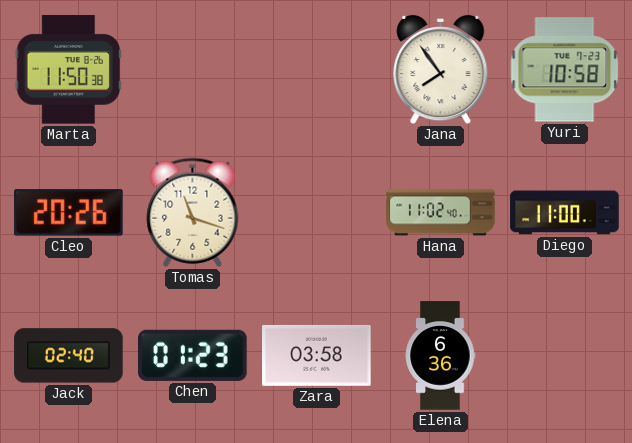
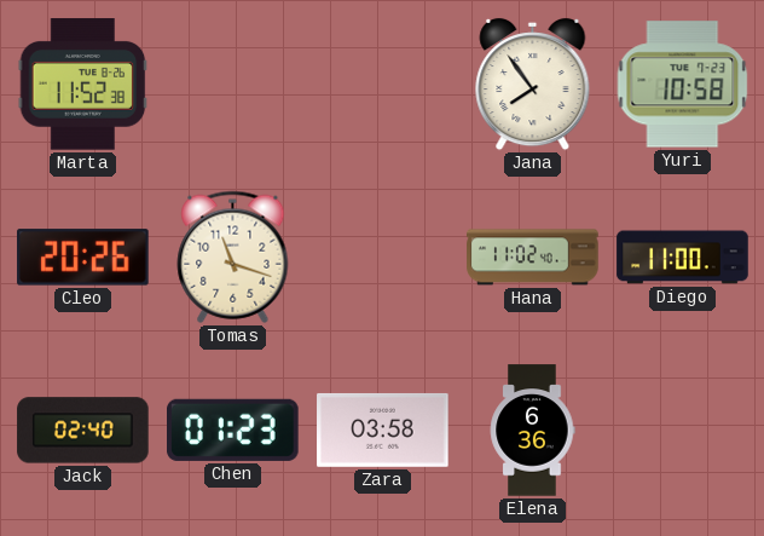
Marta: 11:50 -> 11:52
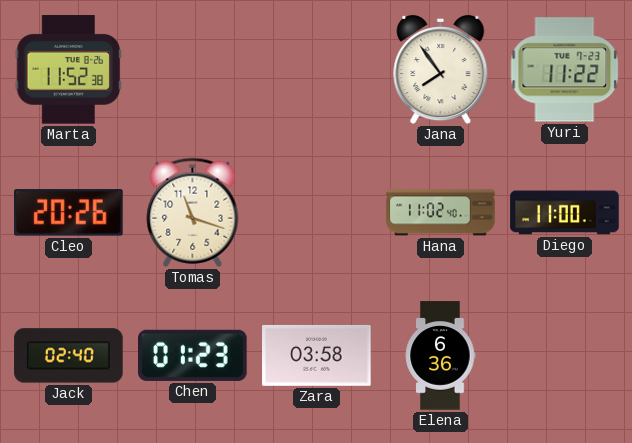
Yuri: 10:58 -> 11:22
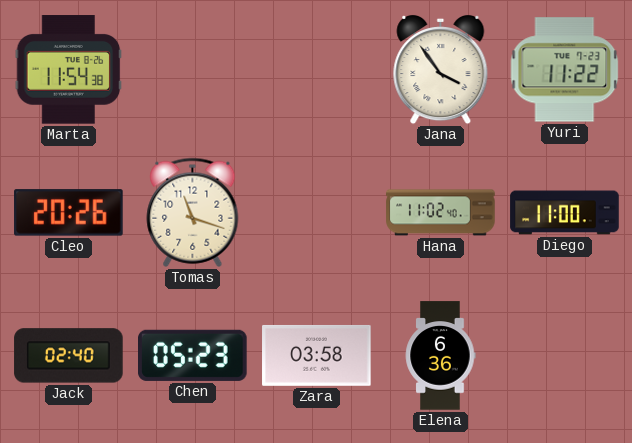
Marta: 11:52 -> 11:54
Jana: 7:54 -> 3:54
Chen: 01:23 -> 05:23
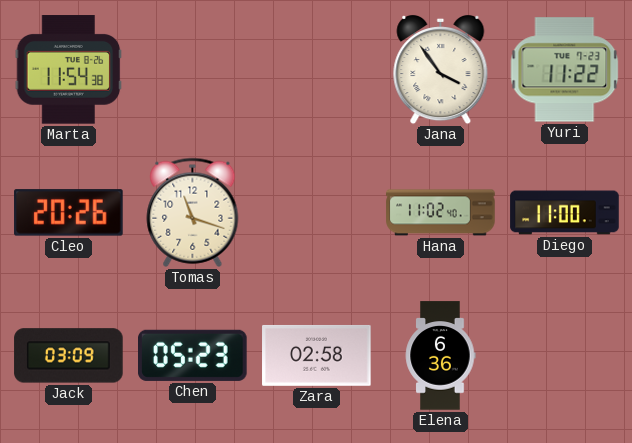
Jack: 02:40 -> 03:09
Zara: 03:58 -> 02:58
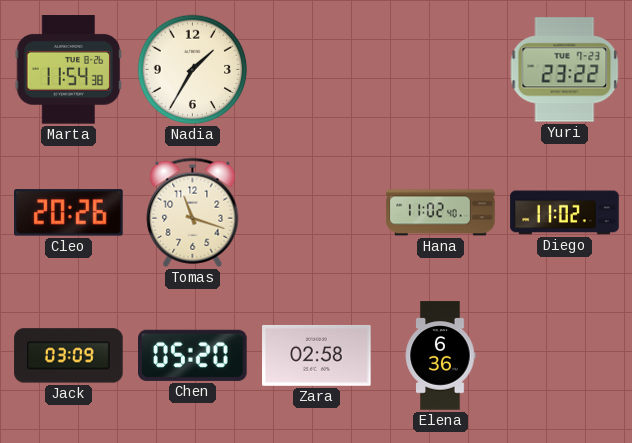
Nadia: none -> 1:35
Jana: 3:54 -> none
Yuri: 11:22 -> 23:22
Diego: 11:00 -> 11:02
Chen: 05:23 -> 05:20
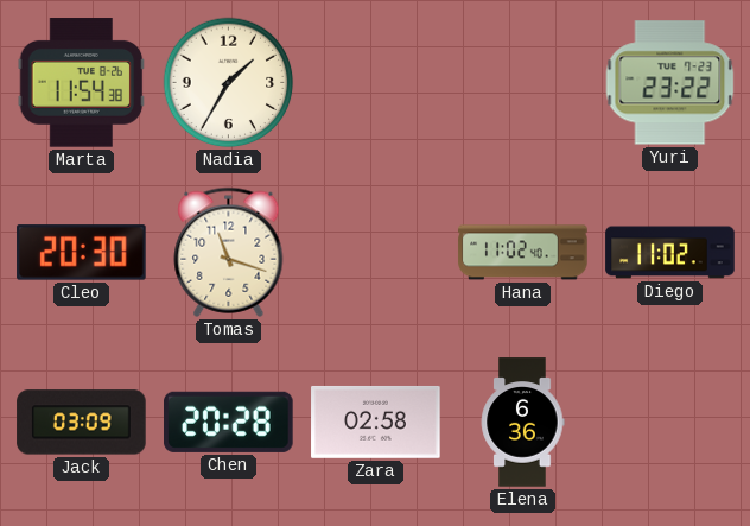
Cleo: 20:26 -> 20:30
Chen: 05:20 -> 20:28
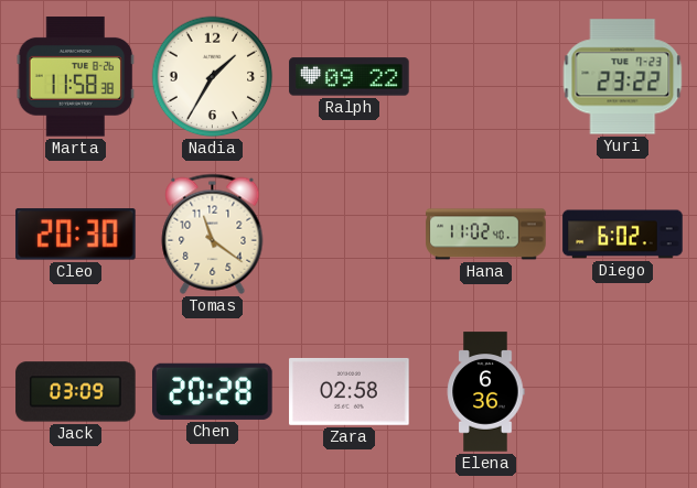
Marta: 11:54 -> 11:58
Ralph: none -> 09:22
Tomas: 11:18 -> 11:21
Diego: 11:02 -> 6:02
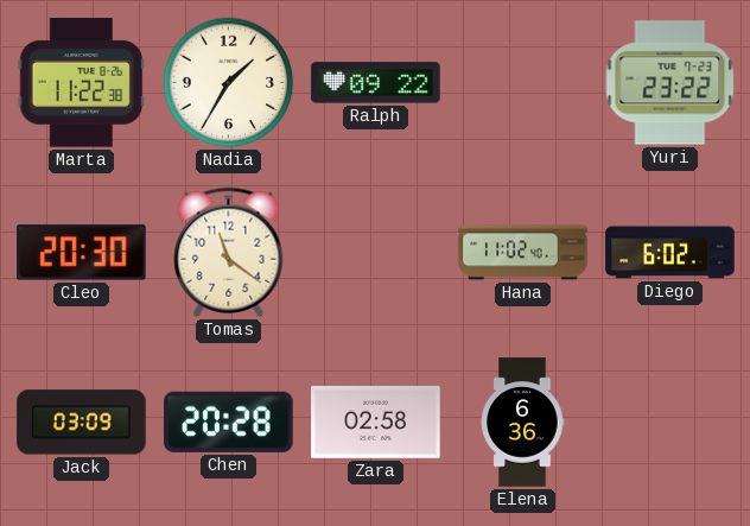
Marta: 11:58 -> 11:22
